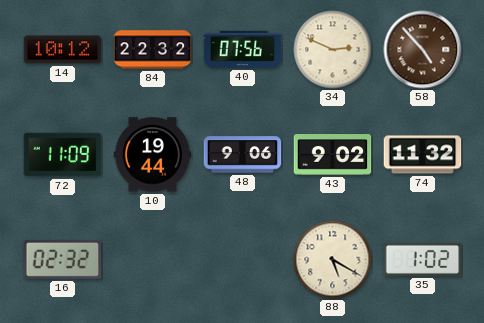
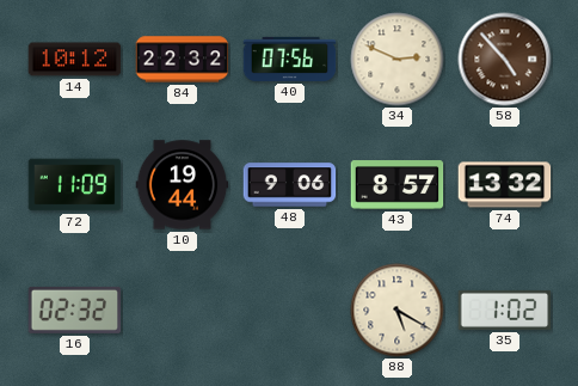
43: 9:02 -> 8:57
74: 11:32 -> 13:32
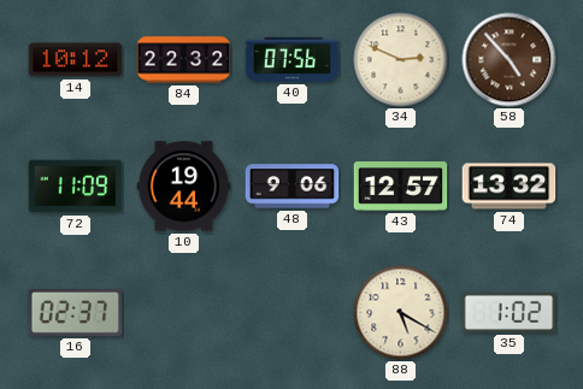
43: 8:57 -> 12:57
16: 02:32 -> 02:37
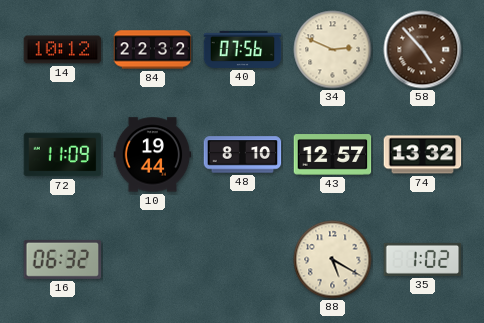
48: 9:06 -> 8:10
16: 02:37 -> 06:32
